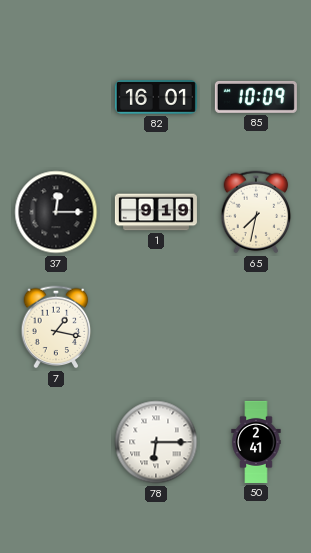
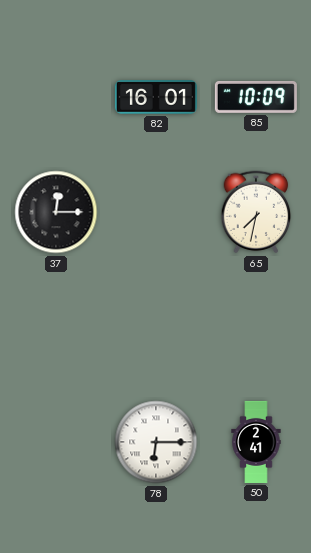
1: 9:19 -> none
7: 1:17 -> none
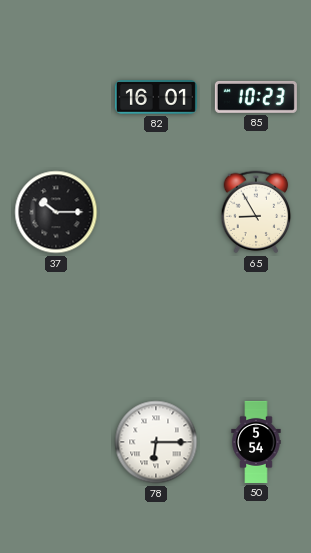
85: 10:09 -> 10:23
37: 12:15 -> 10:15
65: 7:32 -> 8:55
50: 2:41 -> 5:54
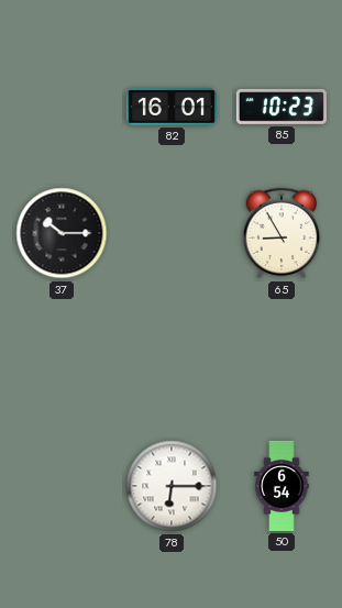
50: 5:54 -> 6:54
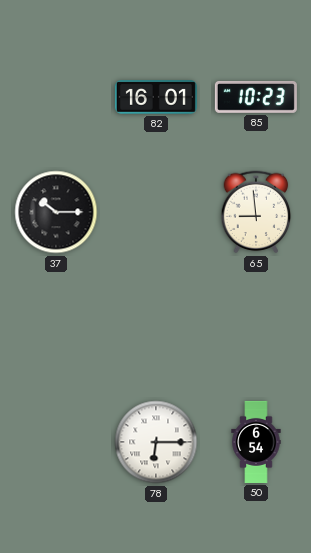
65: 8:55 -> 8:59
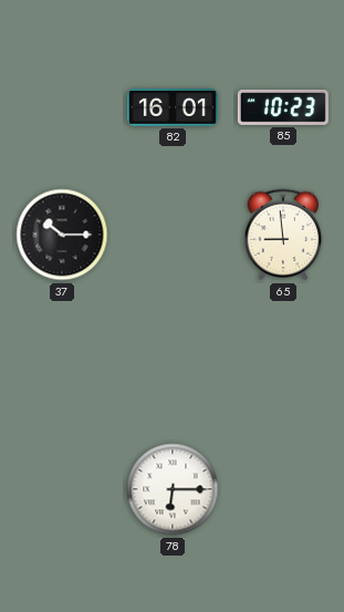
50: 6:54 -> none
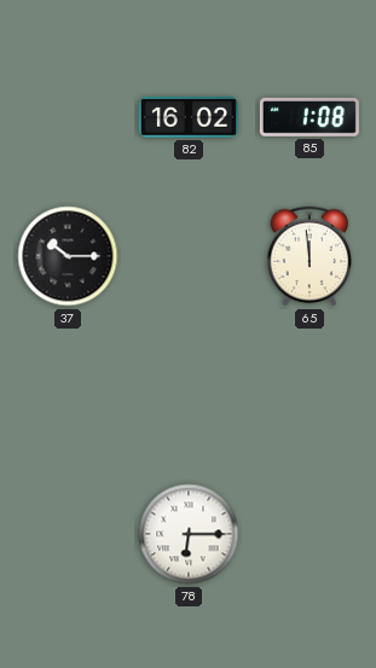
82: 16:01 -> 16:02
85: 10:23 -> 1:08
65: 8:59 -> 11:59
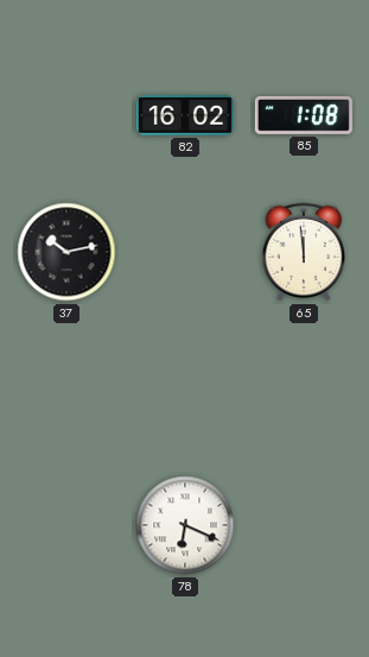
37: 10:15 -> 10:13
78: 6:15 -> 6:19
